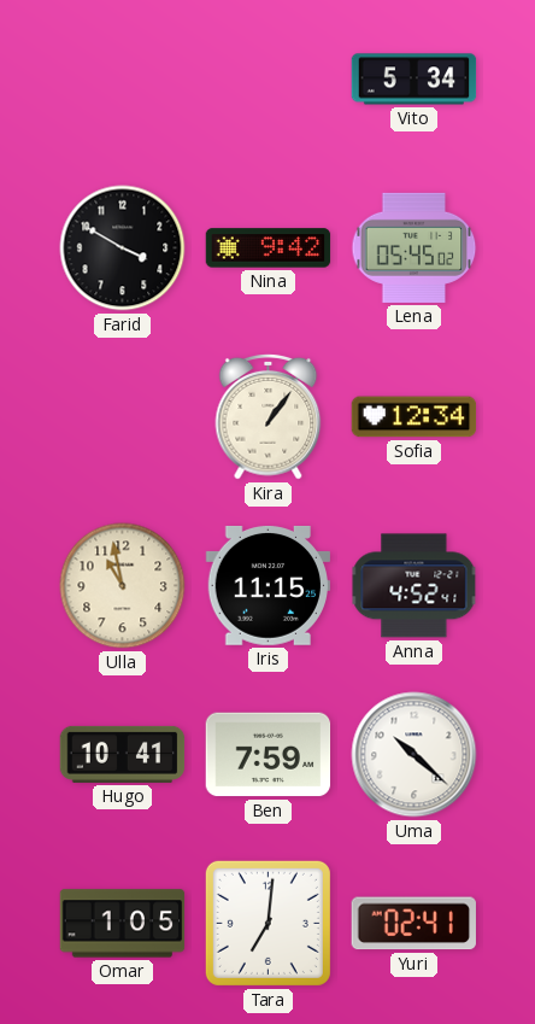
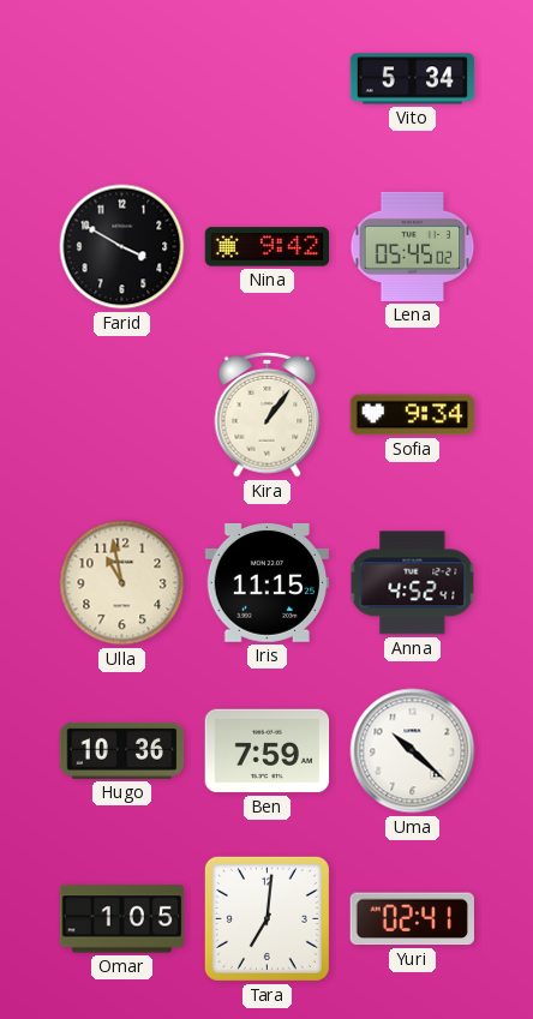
Sofia: 12:34 -> 9:34
Hugo: 10:41 -> 10:36
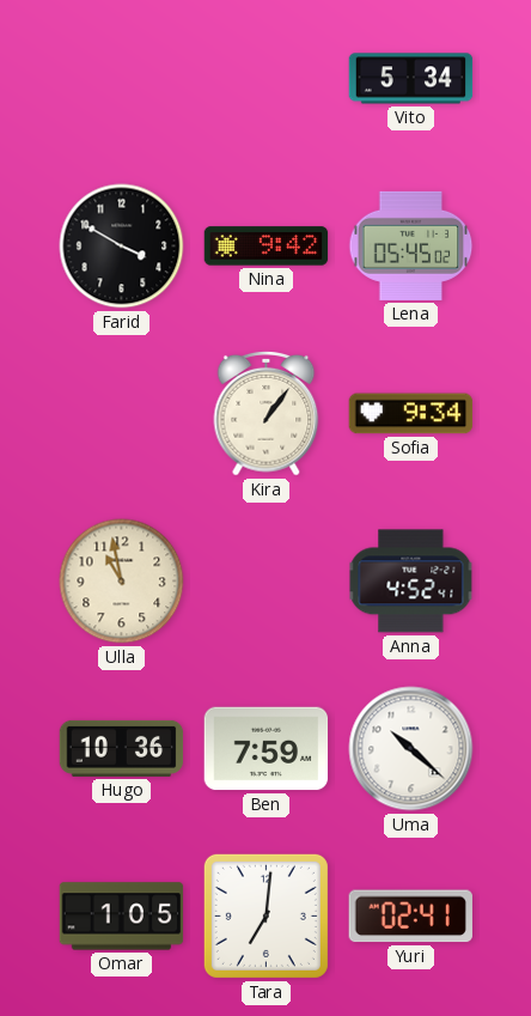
Iris: 11:15 -> none
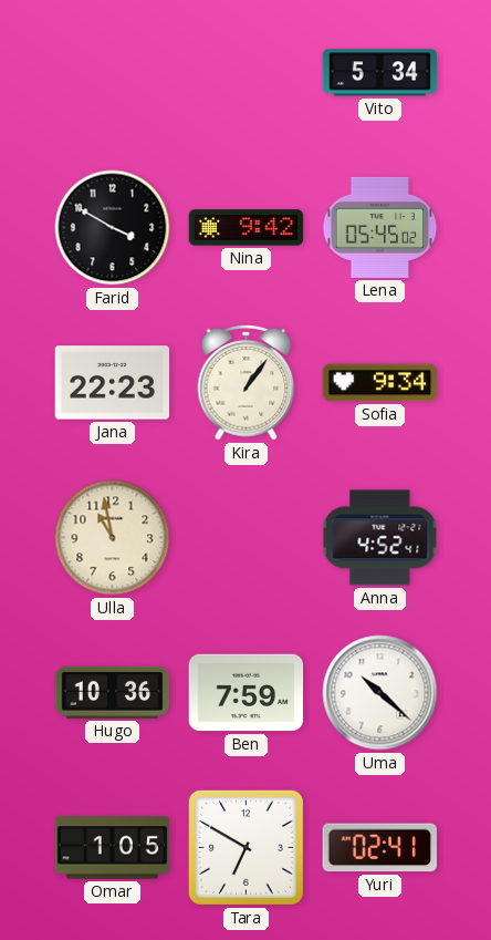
Jana: none -> 22:23
Tara: 7:01 -> 6:50
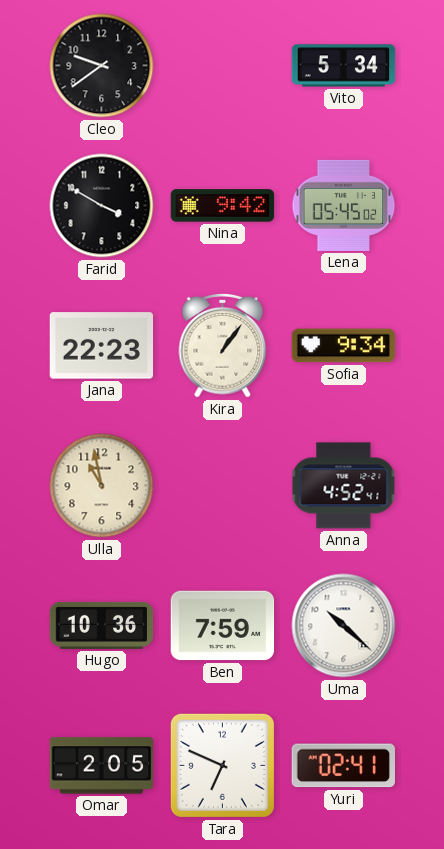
Cleo: none -> 9:39
Omar: 1:05 -> 2:05
Tara: 6:50 -> 6:49
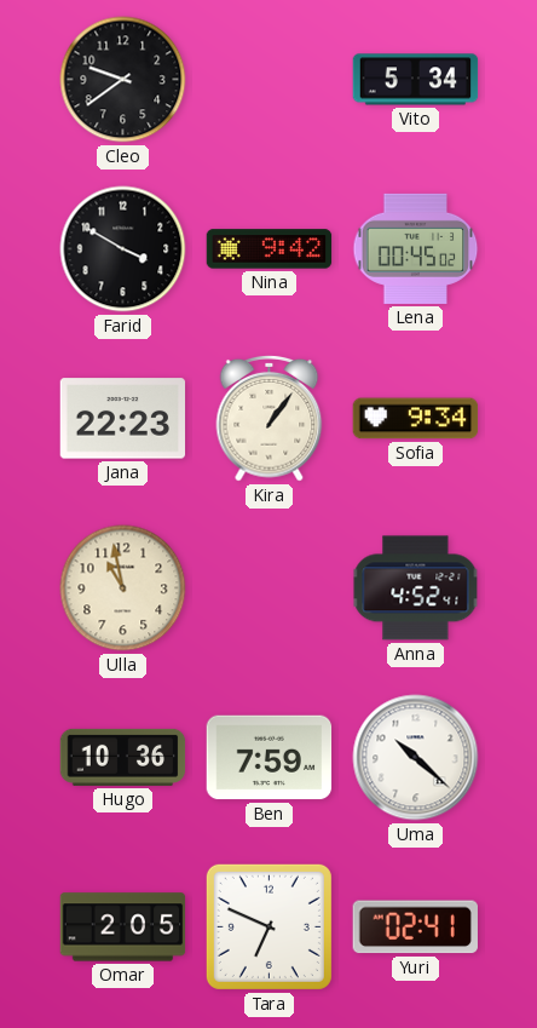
Lena: 05:45 -> 00:45
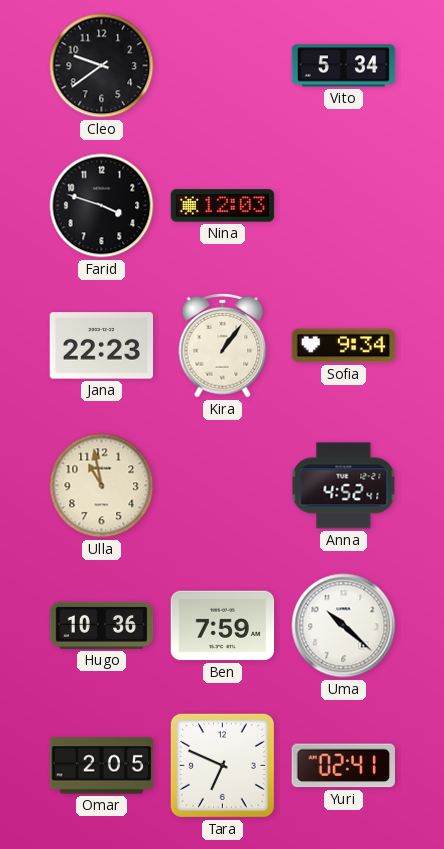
Farid: 3:50 -> 3:48
Nina: 9:42 -> 12:03
Lena: 00:45 -> none
